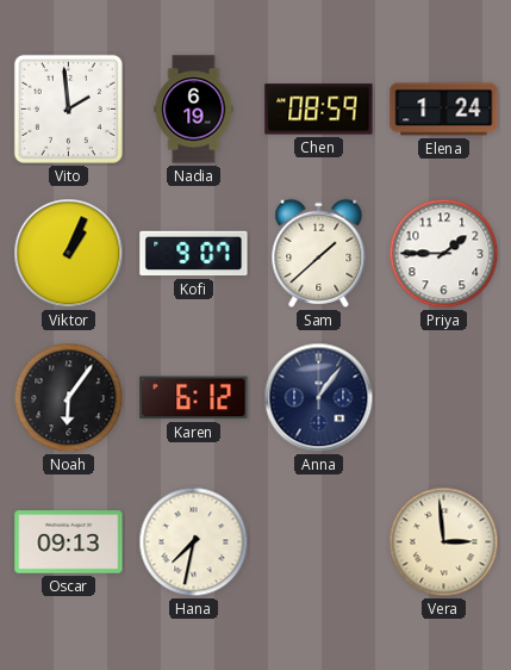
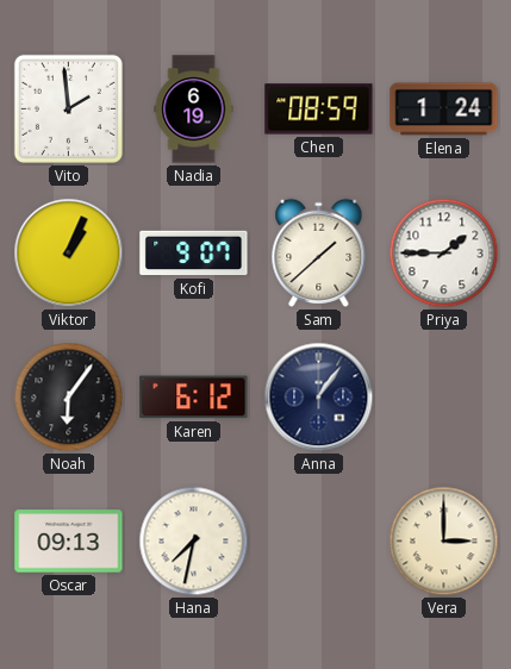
Vera: 2:59 -> 3:00
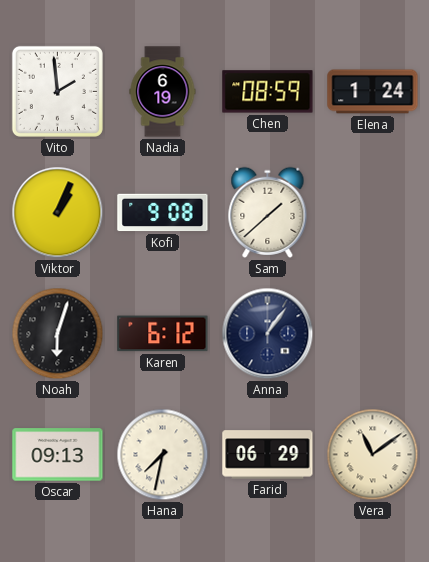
Kofi: 9:07 -> 9:08
Priya: 1:45 -> none
Noah: 6:06 -> 6:03
Farid: none -> 06:29
Vera: 3:00 -> 11:09
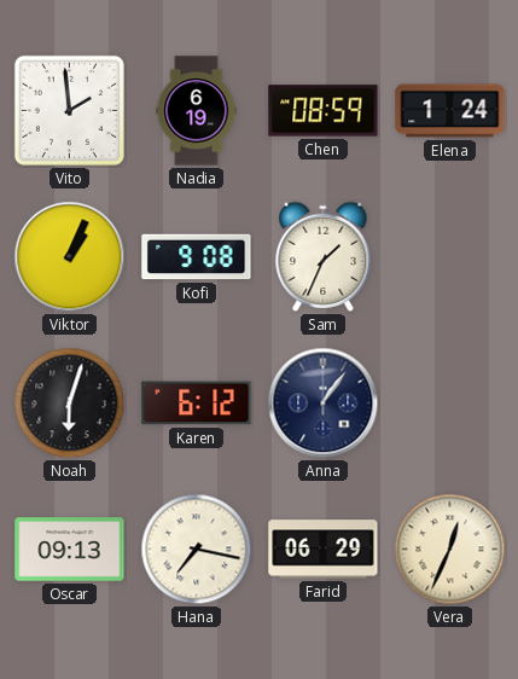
Sam: 1:38 -> 1:34
Hana: 7:32 -> 7:17
Vera: 11:09 -> 12:34
